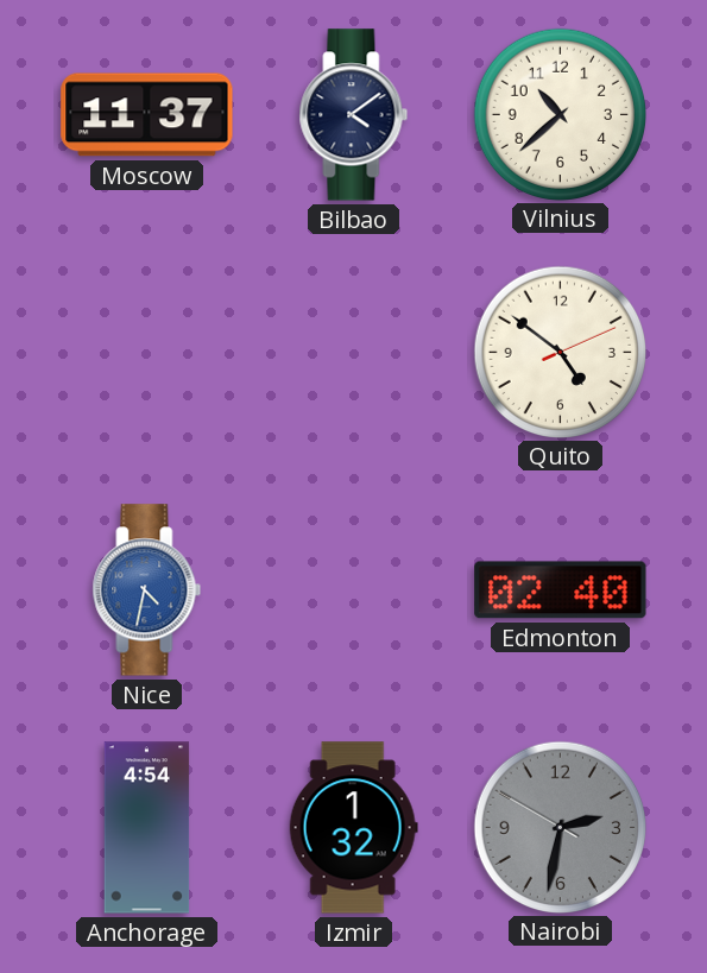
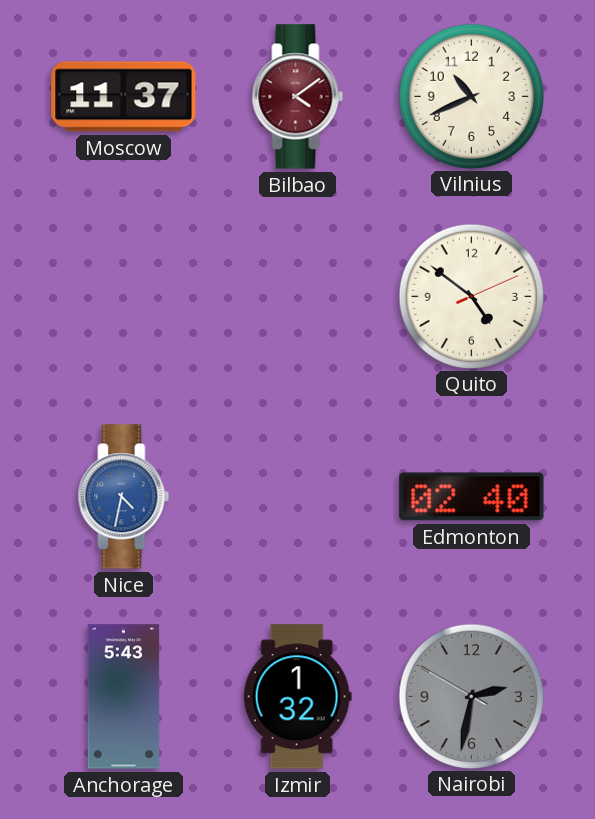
Bilbao dial: navy -> burgundy
Vilnius: 10:38 -> 10:41
Anchorage: 4:54 -> 5:43
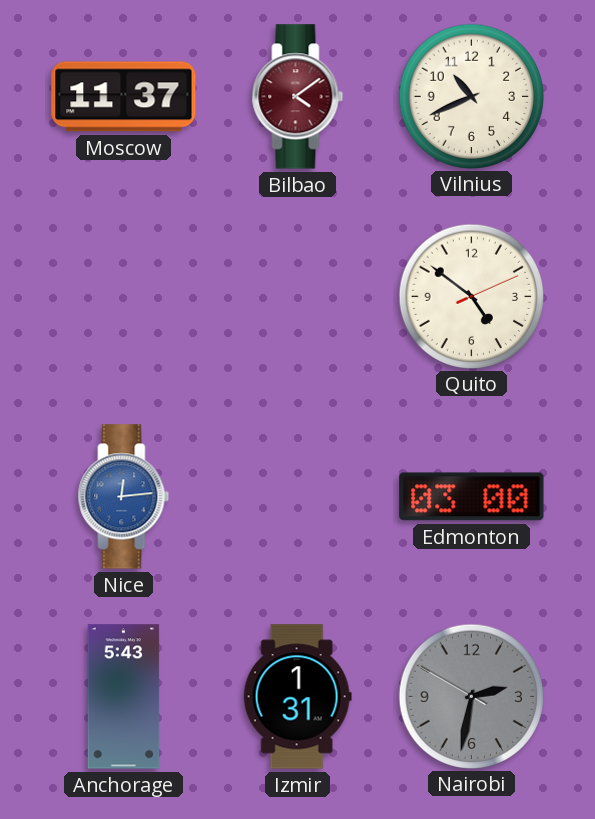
Nice: 4:32 -> 12:14
Edmonton: 02:40 -> 03:00
Izmir: 1:32 -> 1:31
